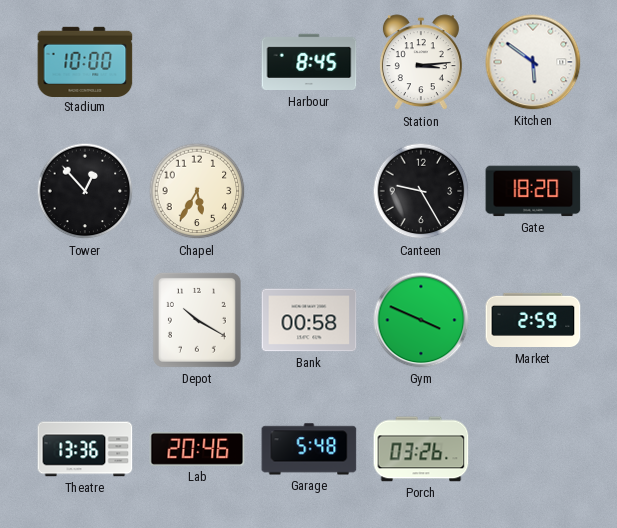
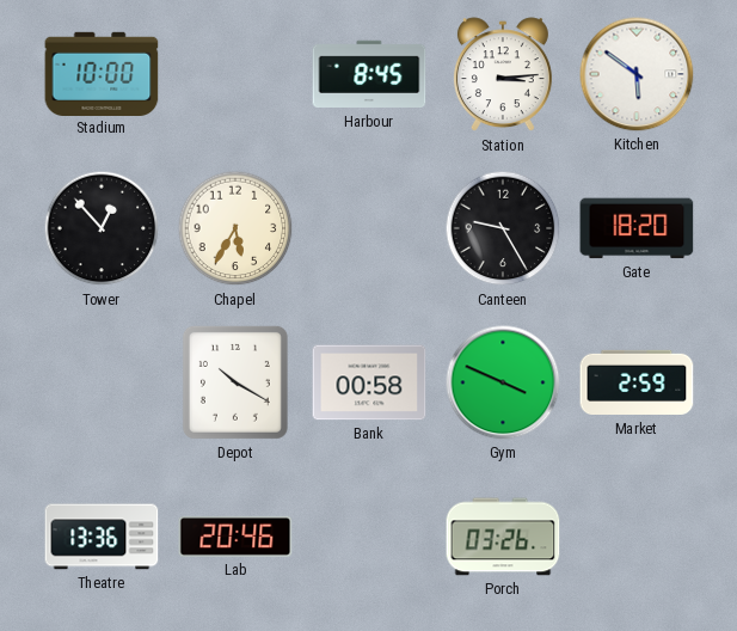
Garage: 5:48 -> none
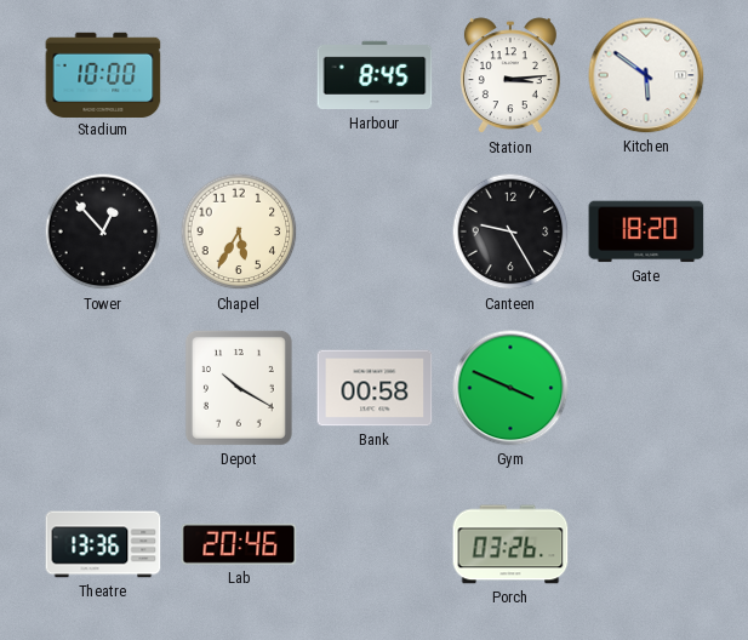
Market: 2:59 -> none
